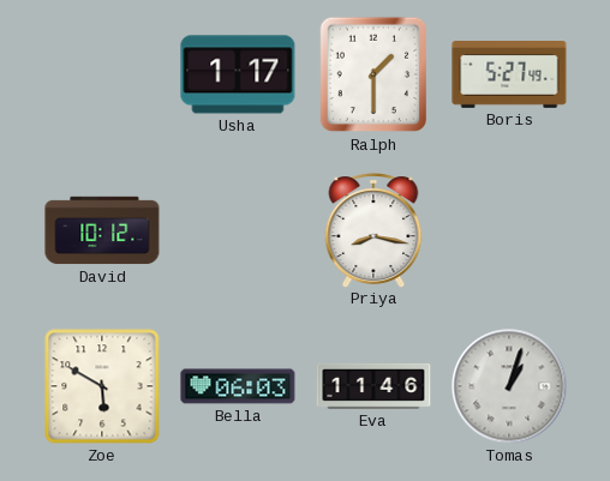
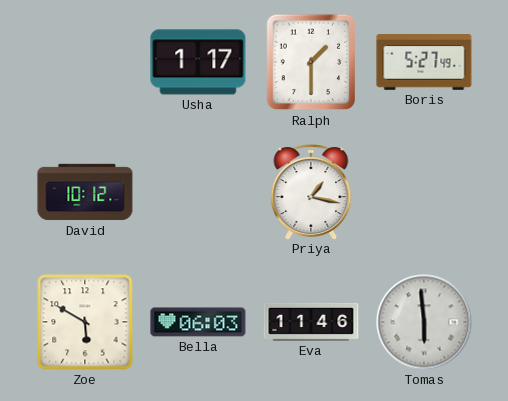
Priya: 8:17 -> 1:17
Tomas: 1:03 -> 5:59
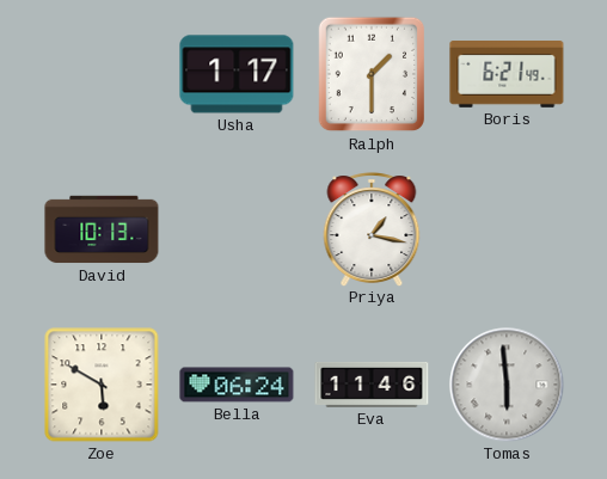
Boris: 5:27 -> 6:21
David: 10:12 -> 10:13
Bella: 06:03 -> 06:24
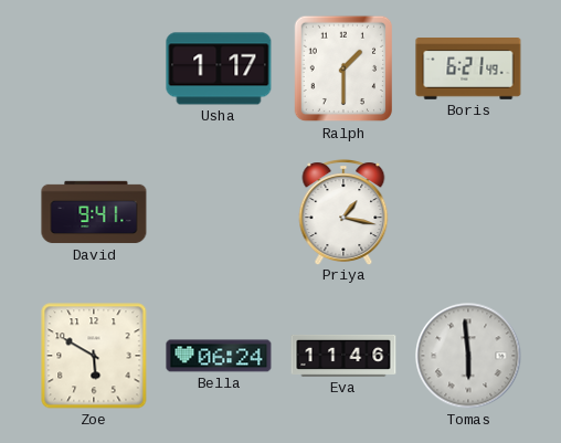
David: 10:13 -> 9:41
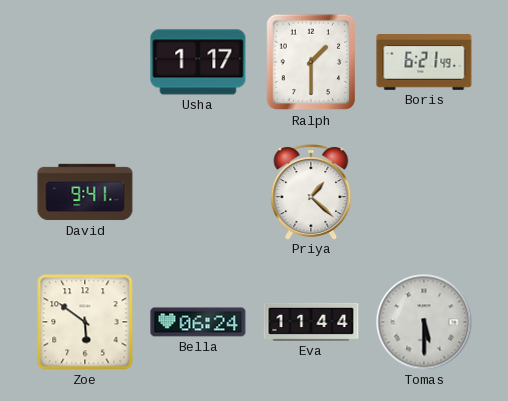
Priya: 1:17 -> 1:22
Zoe: 5:50 -> 5:51
Eva: 11:46 -> 11:44
Tomas: 5:59 -> 5:30
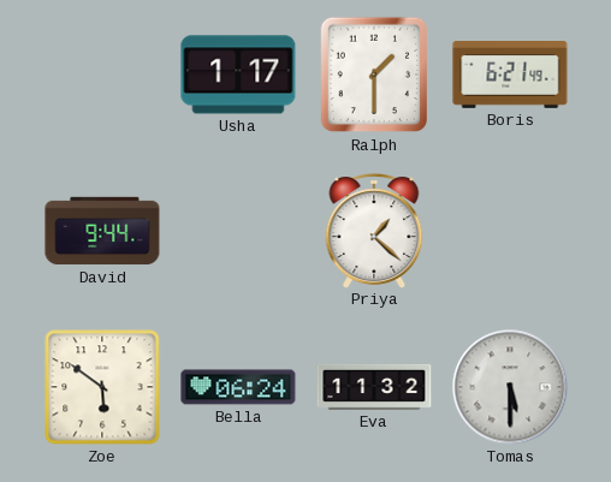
David: 9:41 -> 9:44
Eva: 11:44 -> 11:32
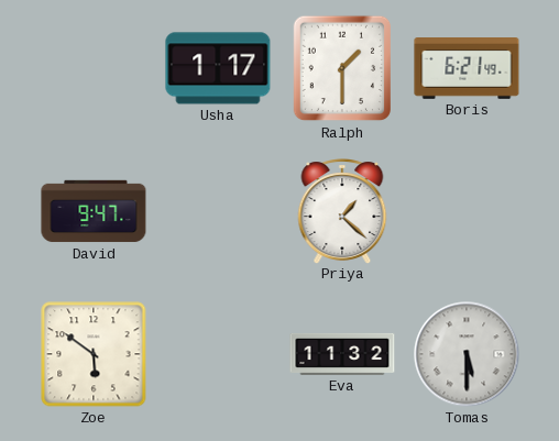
David: 9:44 -> 9:47
Bella: 06:24 -> none
